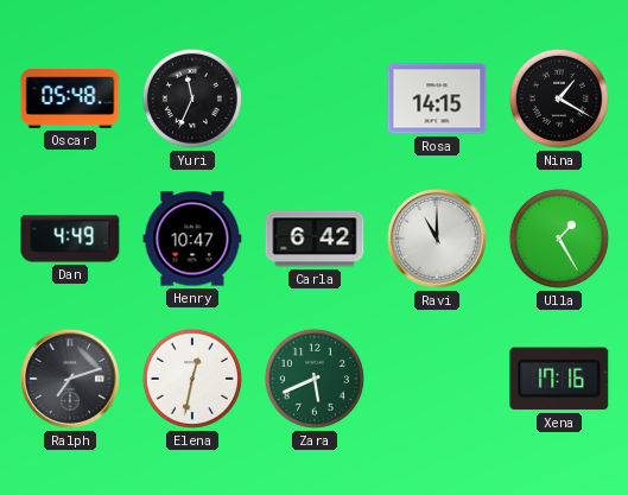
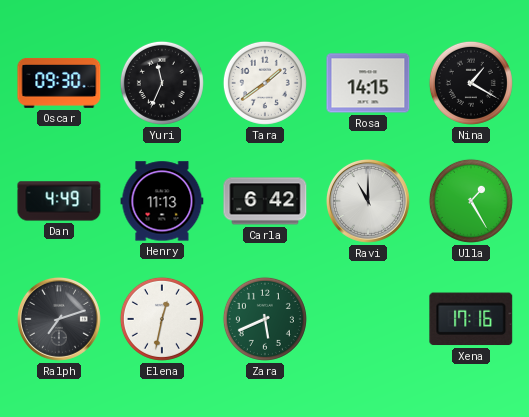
Oscar: 05:48 -> 09:30
Tara: none -> 1:39
Henry: 10:47 -> 11:13
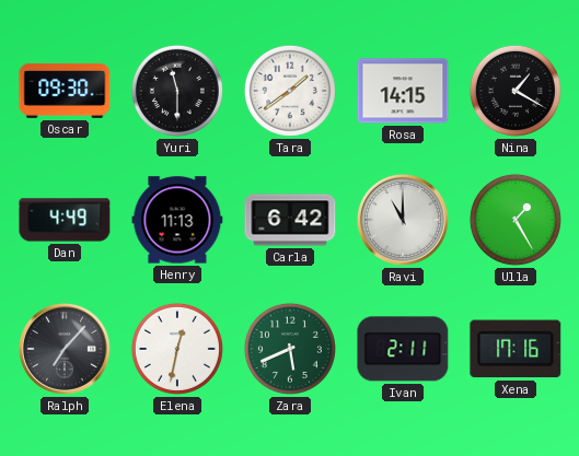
Yuri: 11:34 -> 11:30
Ralph: 7:12 -> 7:07
Ivan: none -> 2:11
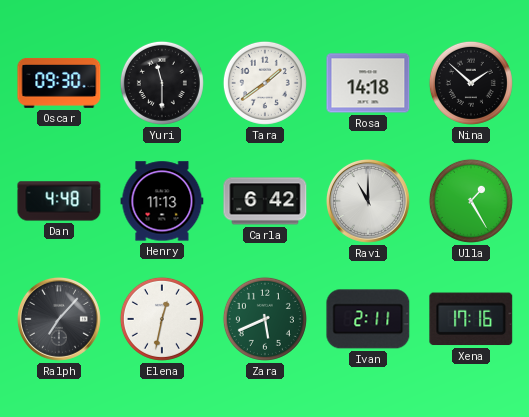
Rosa: 14:15 -> 14:18
Nina: 1:20 -> 1:52
Dan: 4:49 -> 4:48
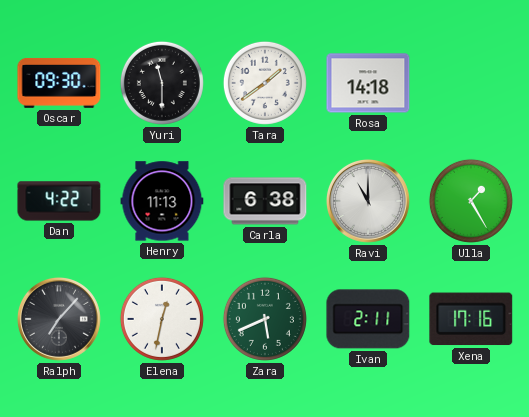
Nina: 1:52 -> none
Dan: 4:48 -> 4:22
Carla: 6:42 -> 6:38
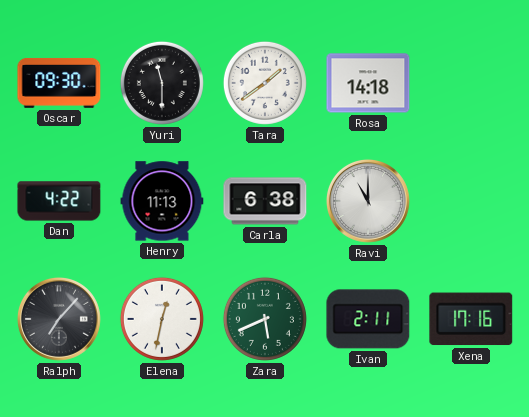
Ulla: 1:25 -> none
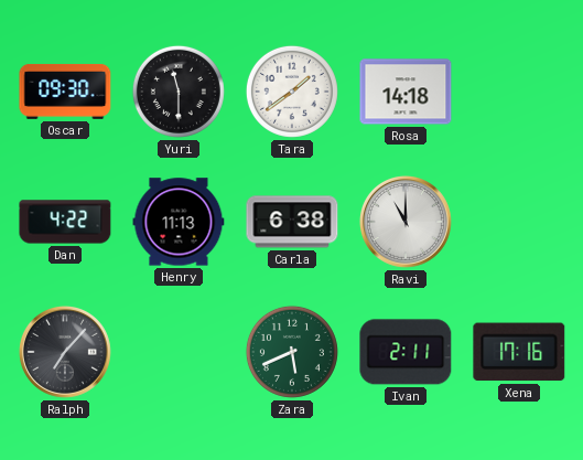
Elena: 12:32 -> none
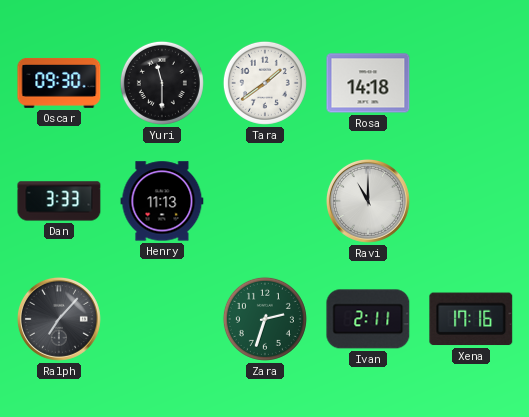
Dan: 4:22 -> 3:33
Carla: 6:38 -> none
Zara: 5:41 -> 2:33
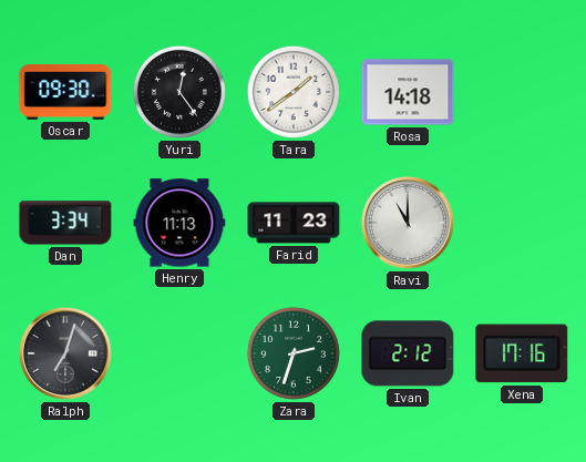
Yuri: 11:30 -> 12:24
Dan: 3:33 -> 3:34
Farid: none -> 11:23
Ralph: 7:07 -> 7:03
Ivan: 2:11 -> 2:12
